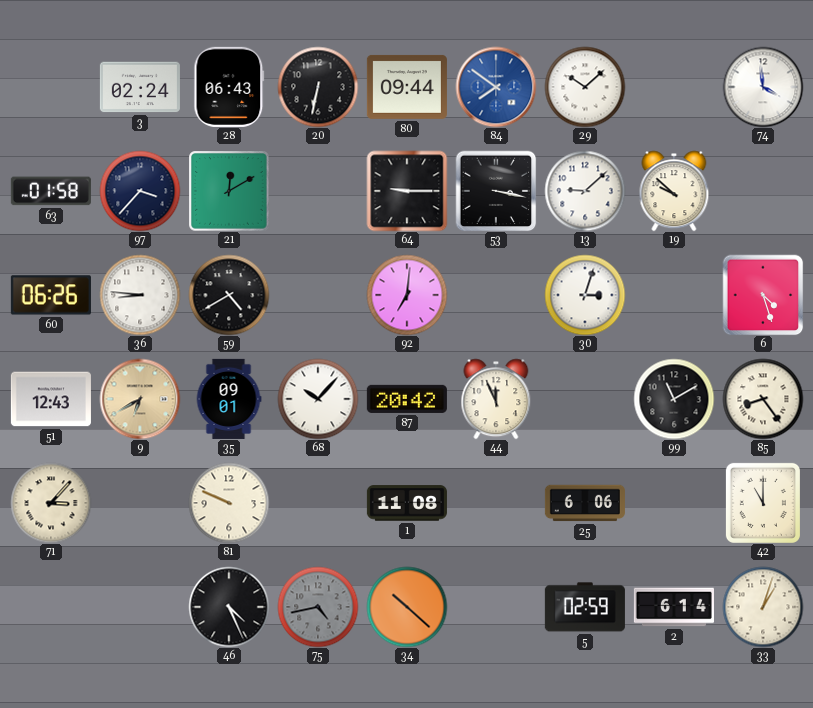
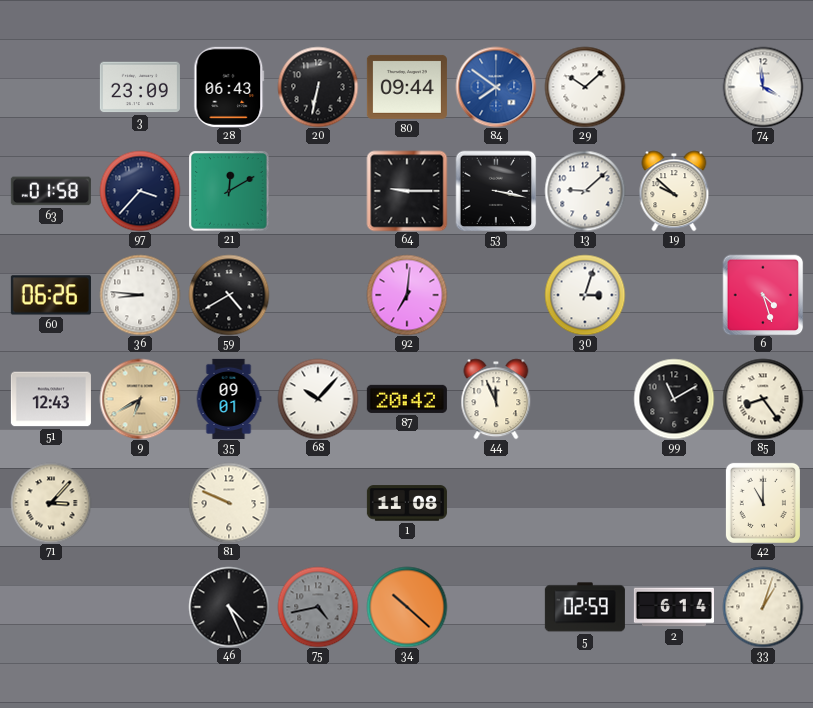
3: 02:24 -> 23:09
25: 6:06 -> none
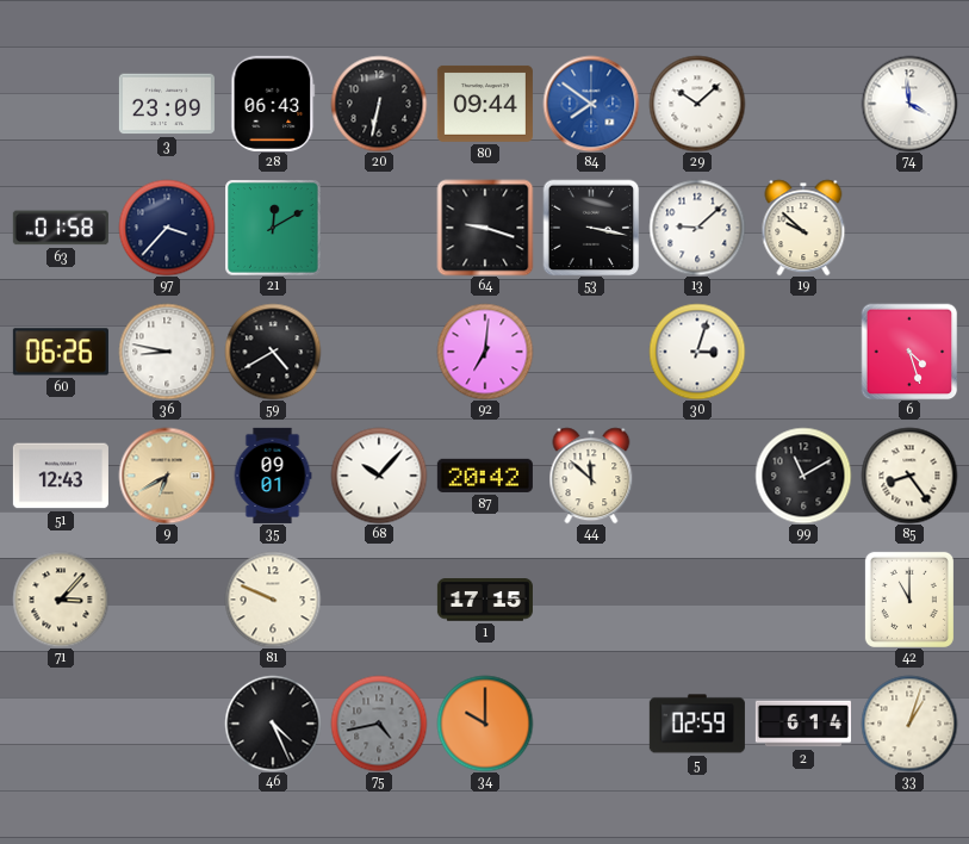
64: 9:15 -> 9:18
36: 8:46 -> 8:47
44: 11:56 -> 11:52
1: 11:08 -> 17:15
34: 10:22 -> 10:00
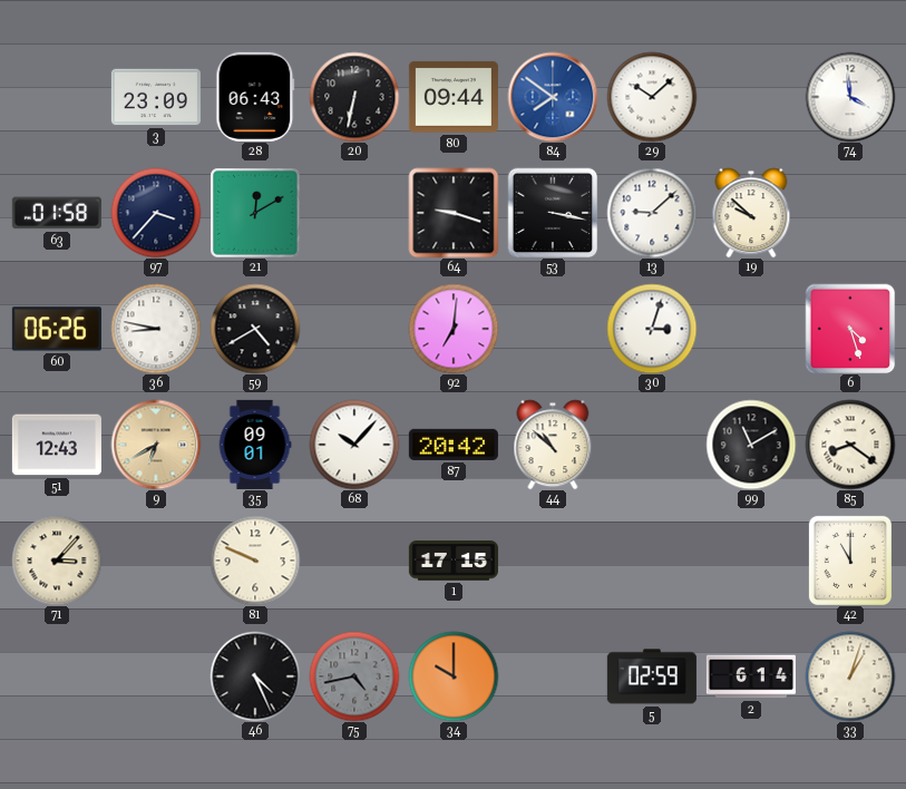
44: 11:52 -> 10:52
85: 8:24 -> 8:21
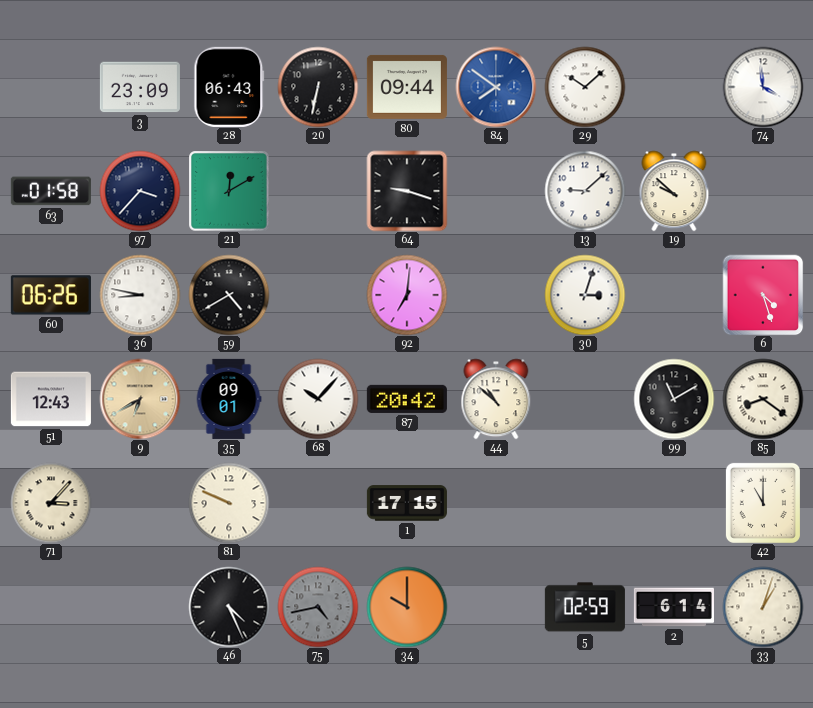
53: 3:17 -> none
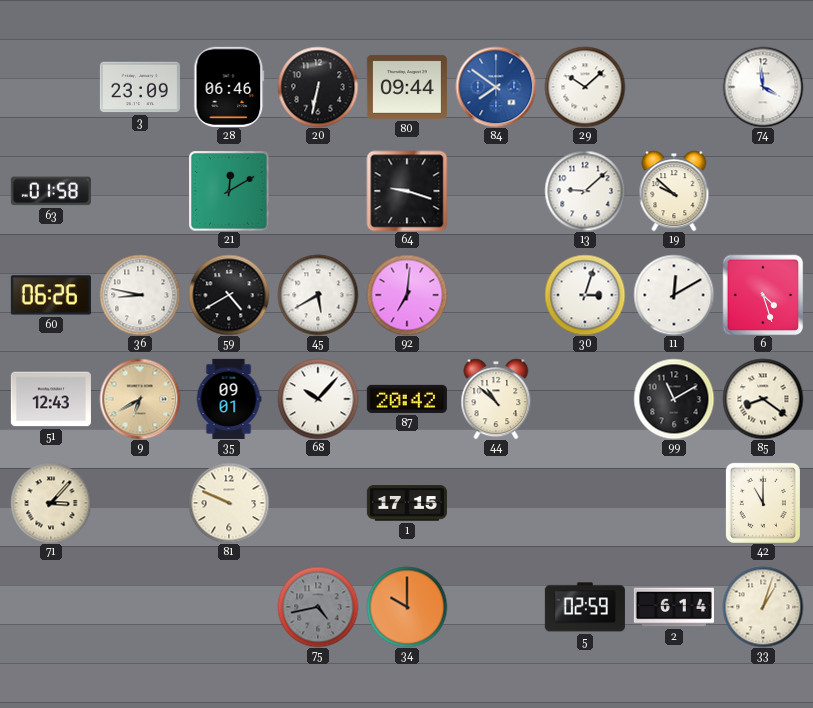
28: 06:43 -> 06:46
97: 3:37 -> none
45: none -> 5:40
11: none -> 12:10
46: 4:26 -> none
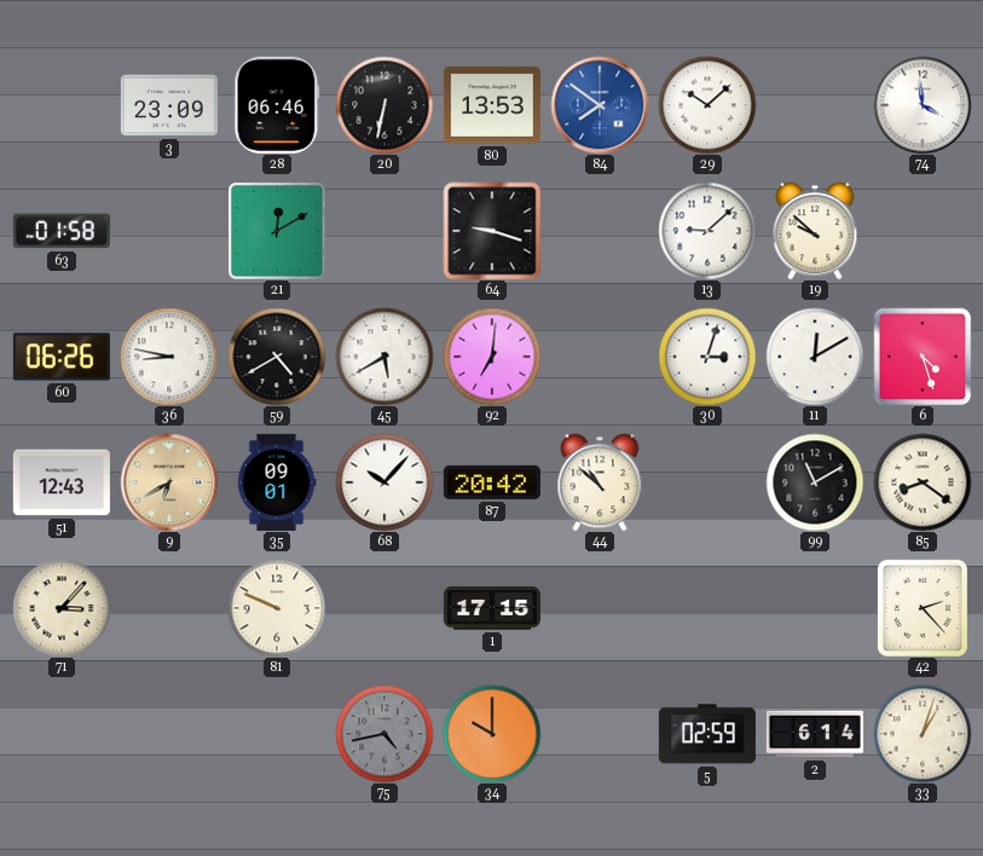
80: 09:44 -> 13:53
42: 11:00 -> 2:23
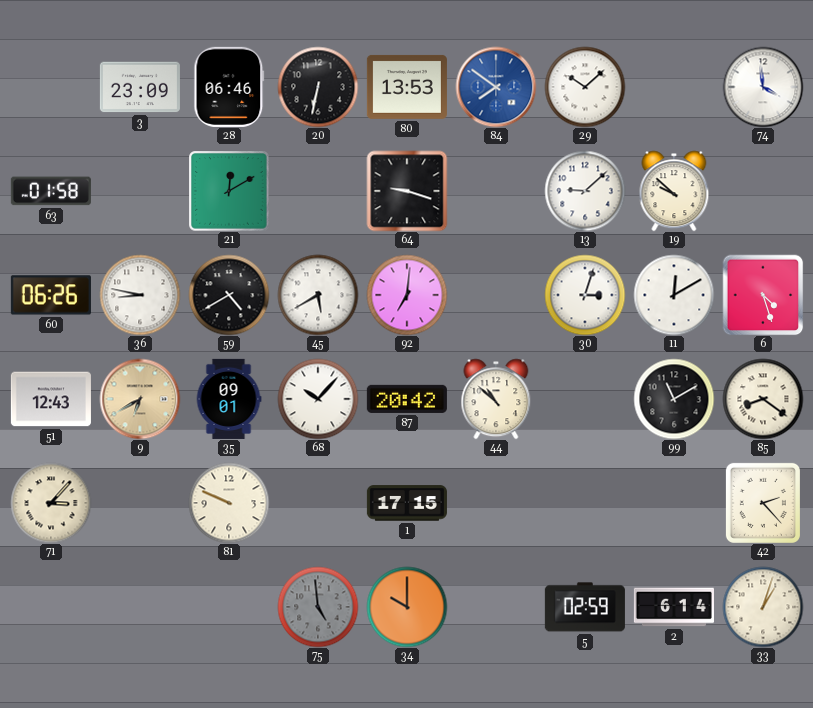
75: 4:43 -> 4:59
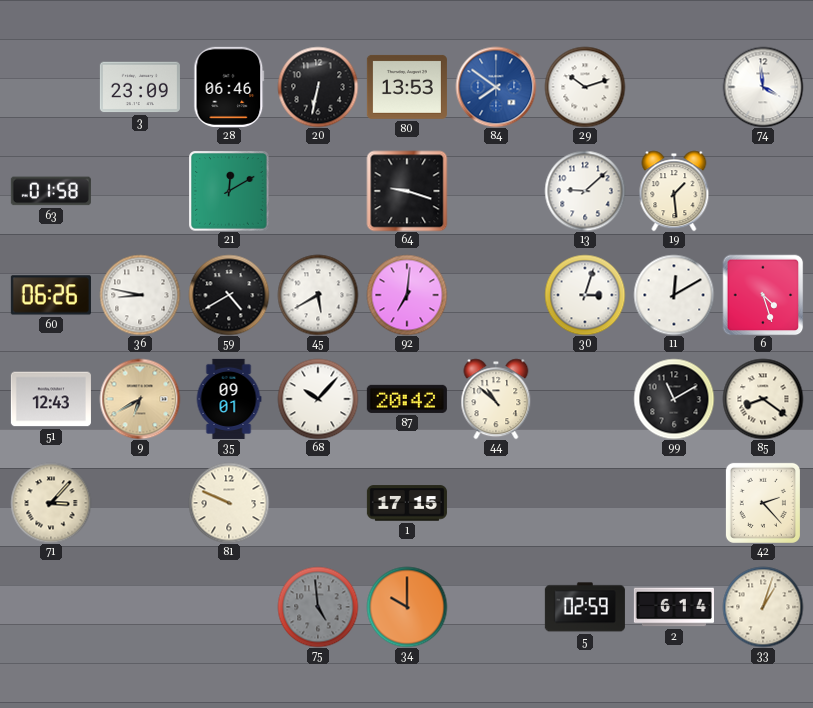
29: 10:08 -> 10:12
19: 9:52 -> 1:29
